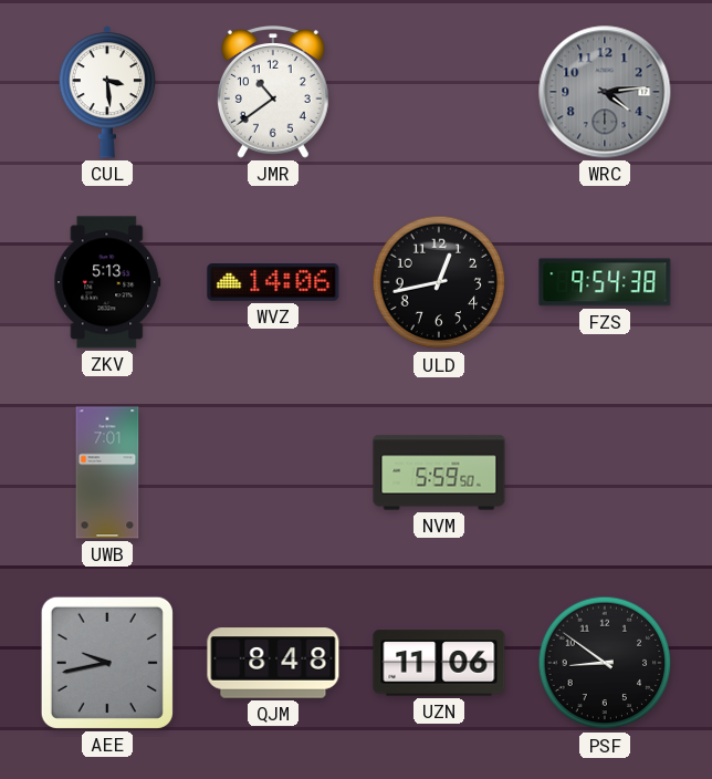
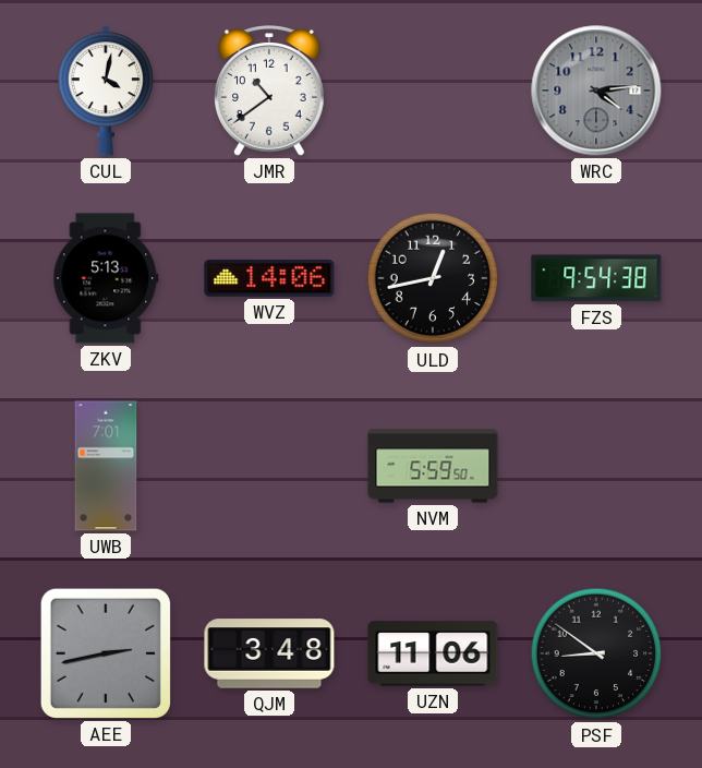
CUL: 3:29 -> 4:02
AEE: 9:43 -> 2:43
QJM: 8:48 -> 3:48
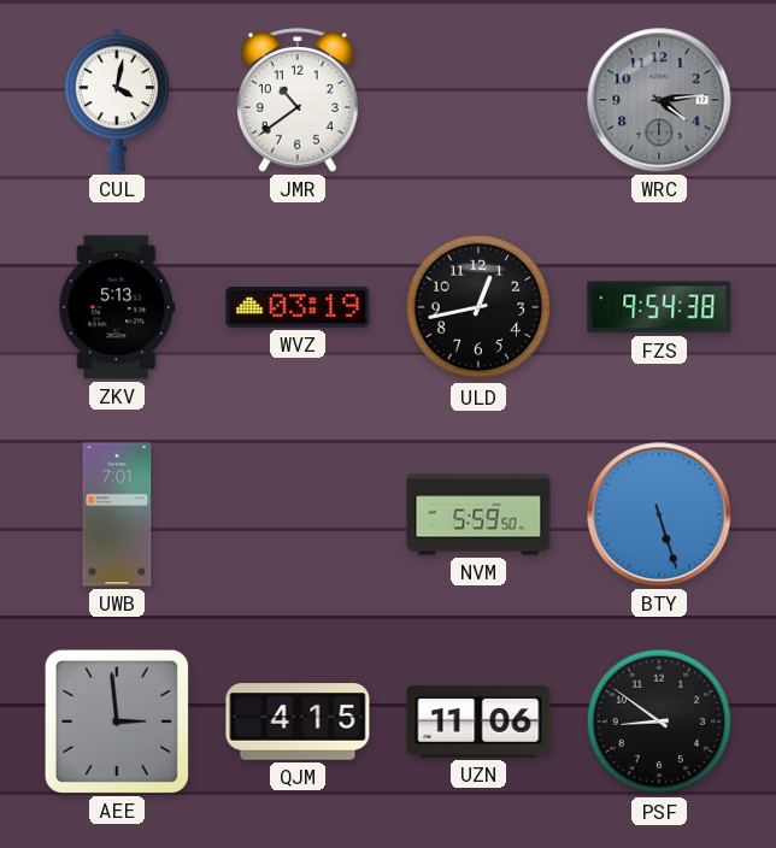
WVZ: 14:06 -> 03:19
BTY: none -> 5:27
AEE: 2:43 -> 2:59
QJM: 3:48 -> 4:15
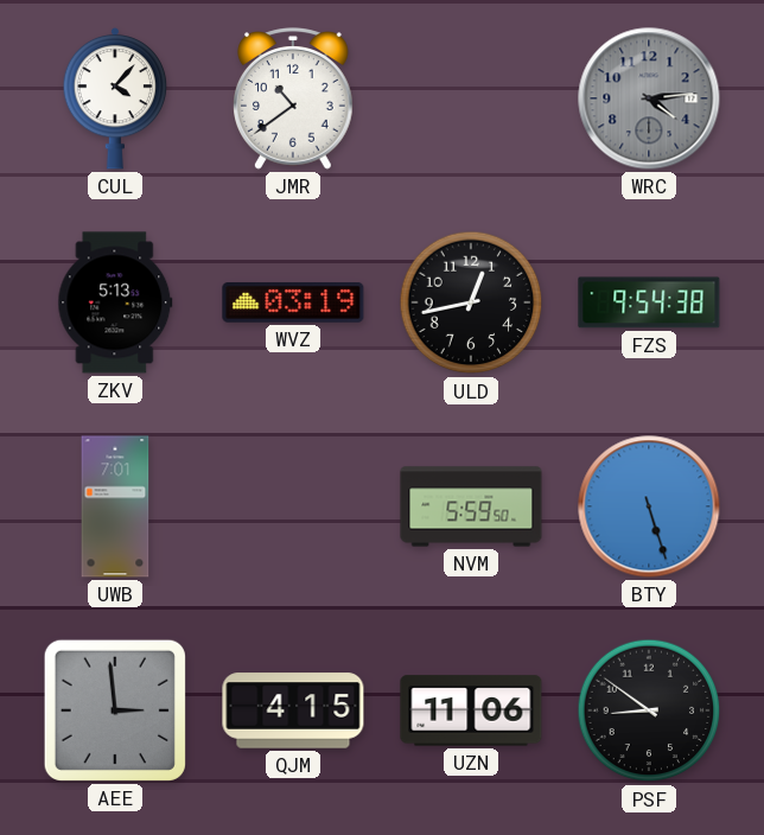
CUL: 4:02 -> 4:07
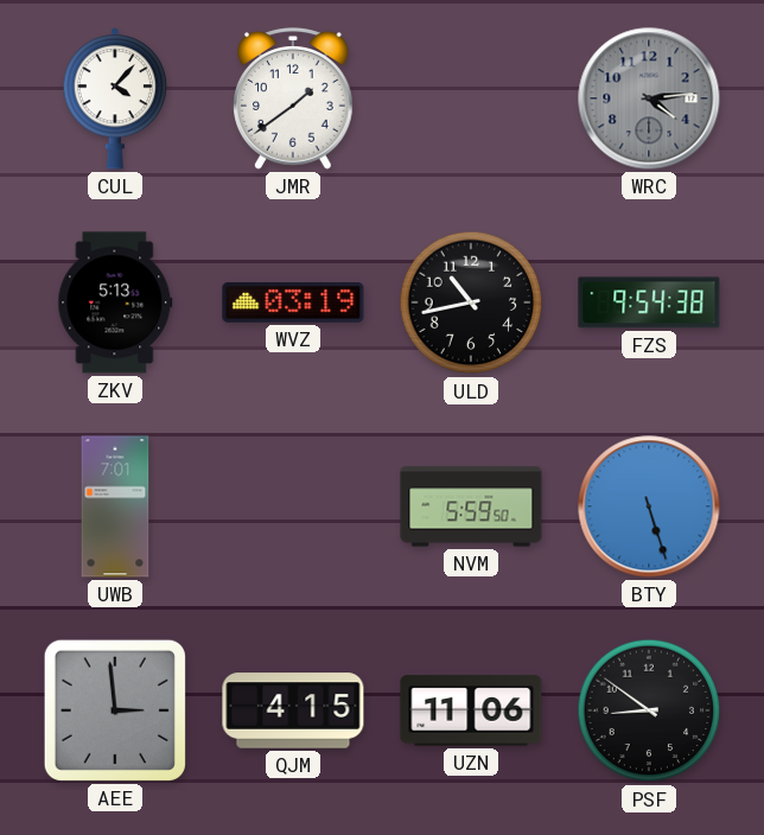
JMR: 10:39 -> 1:39
ULD: 12:43 -> 10:43
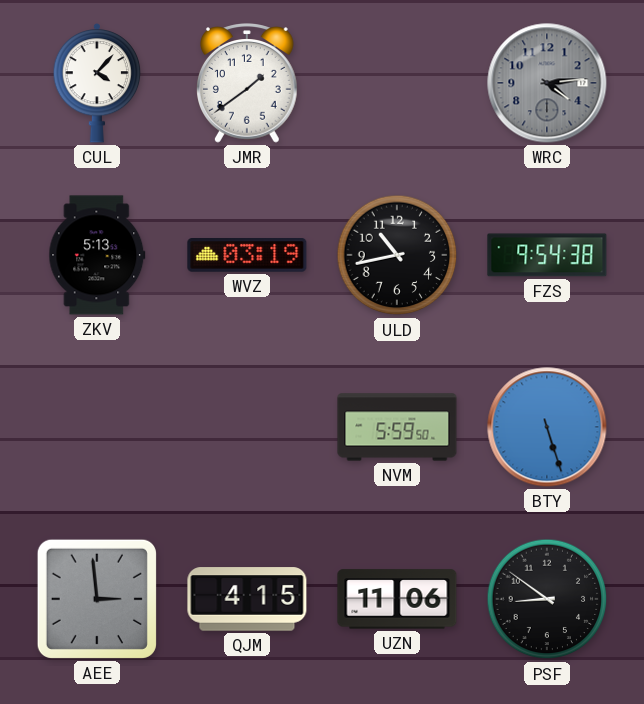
UWB: 7:01 -> none
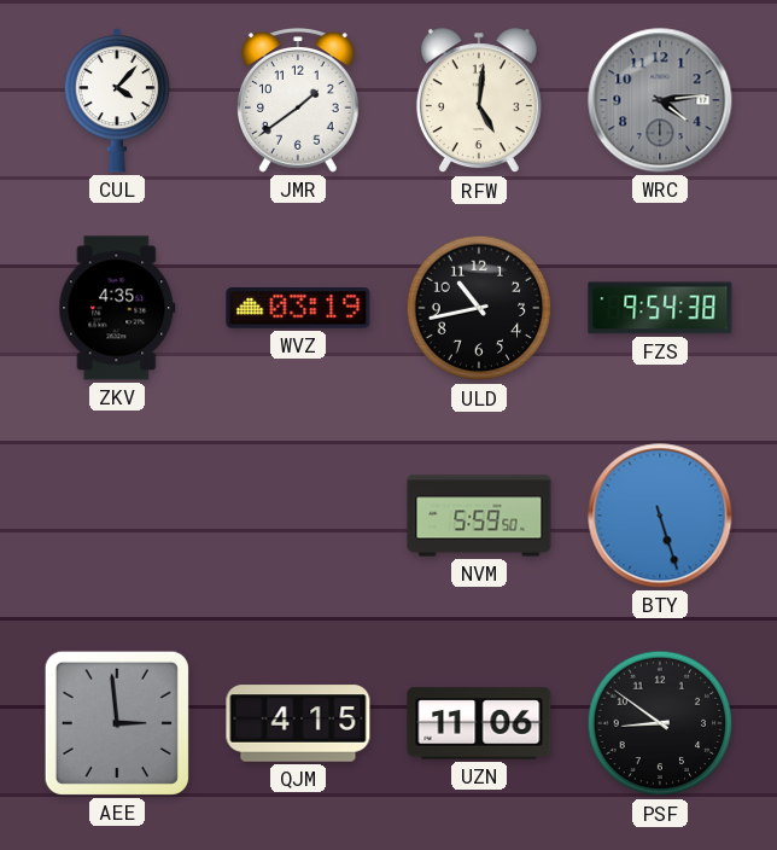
RFW: none -> 5:01
ZKV: 5:13 -> 4:35
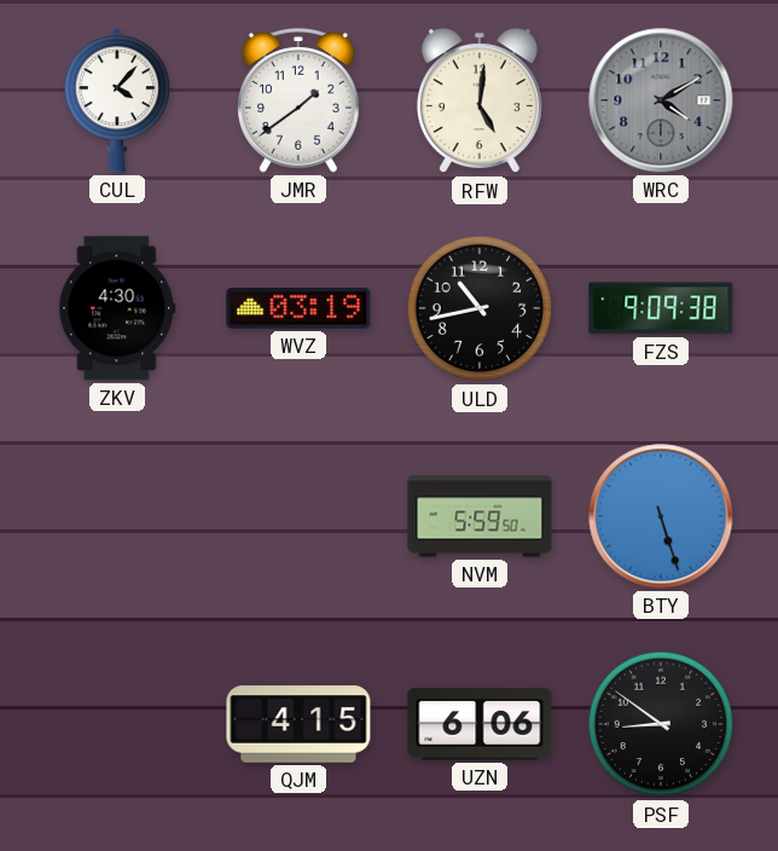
WRC: 4:14 -> 4:10
ZKV: 4:35 -> 4:30
FZS: 9:54 -> 9:09
AEE: 2:59 -> none
UZN: 11:06 -> 6:06
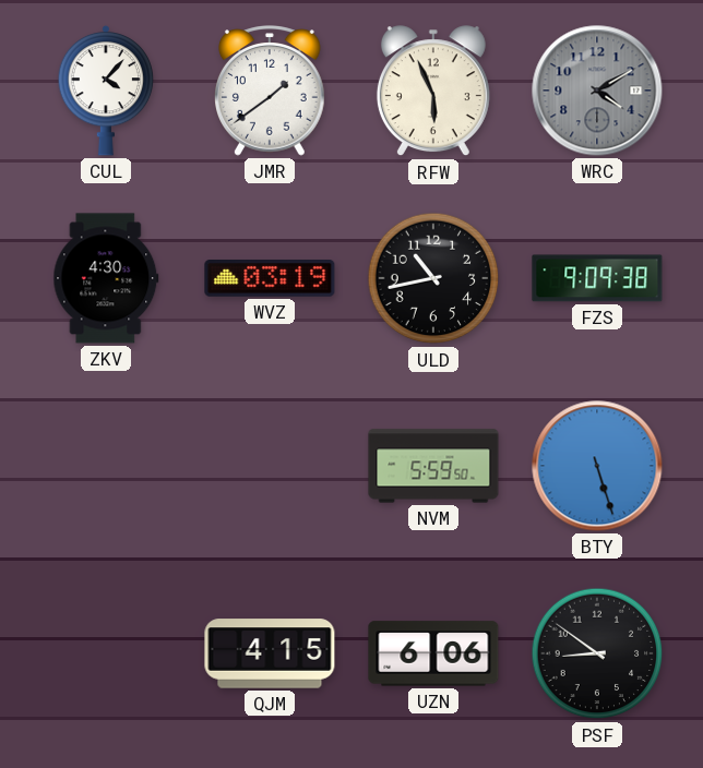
RFW: 5:01 -> 5:56
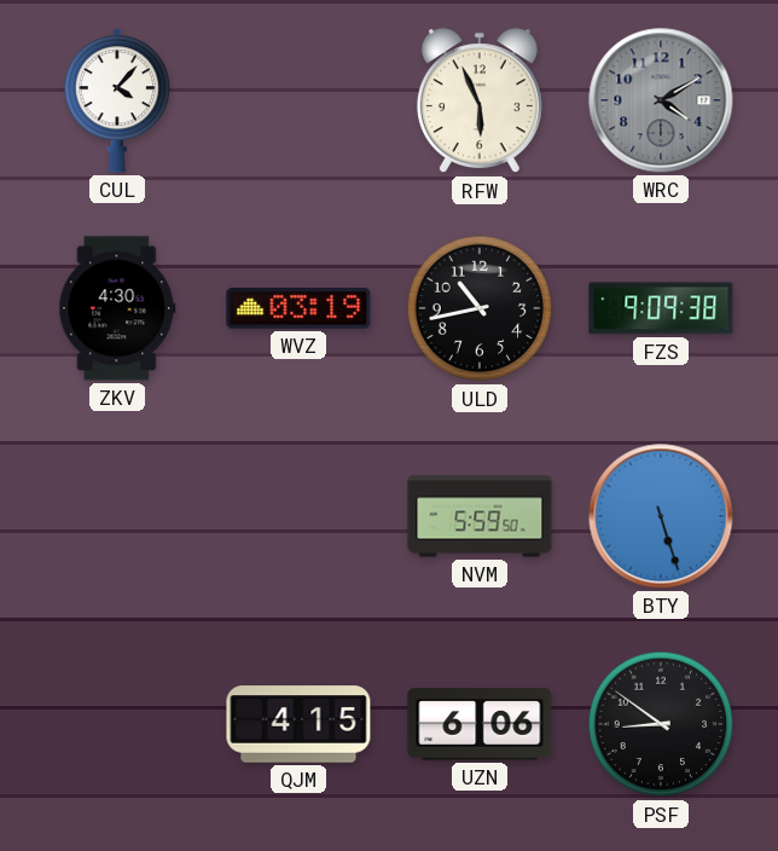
JMR: 1:39 -> none
